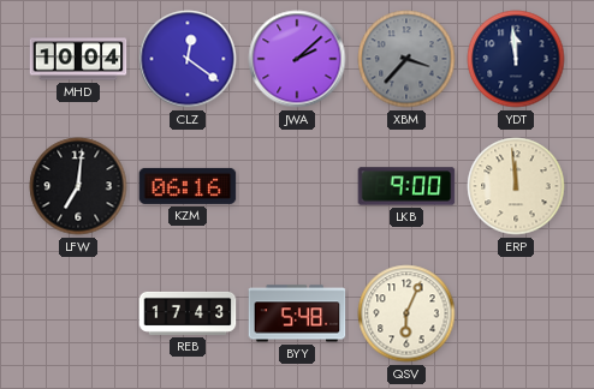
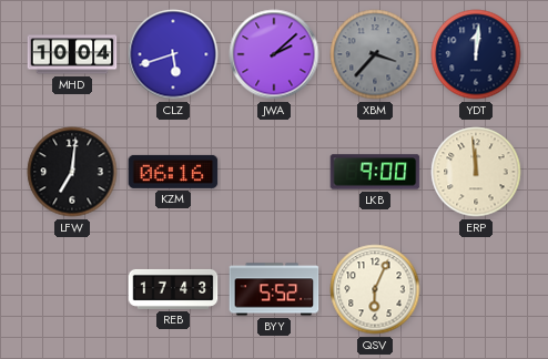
CLZ: 12:21 -> 5:42
YDT: 11:59 -> 12:01
BYY: 5:48 -> 5:52
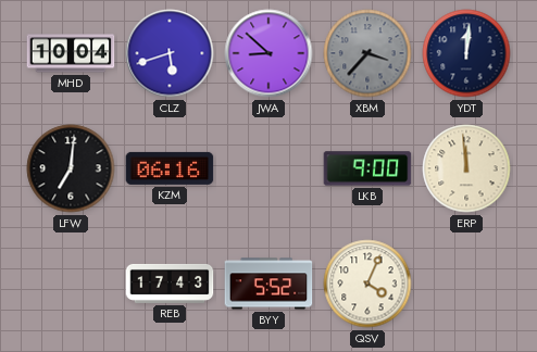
JWA: 2:08 -> 8:52
QSV: 6:04 -> 4:04
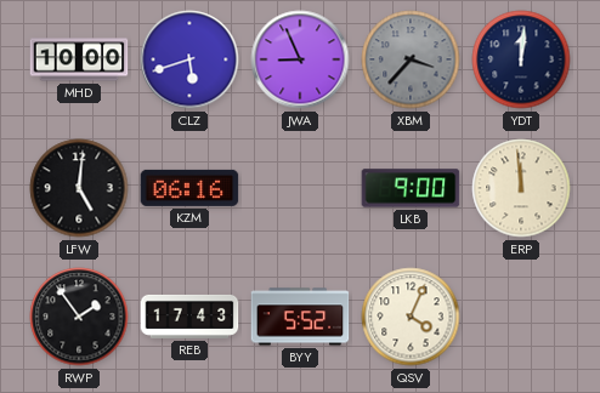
MHD: 10:04 -> 10:00
JWA: 8:52 -> 8:56
LFW: 7:01 -> 5:01
RWP: none -> 1:54
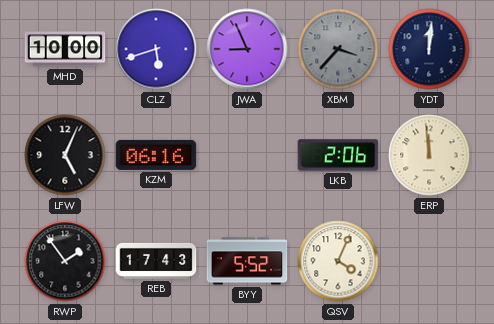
LFW: 5:01 -> 5:04
LKB: 9:00 -> 2:06
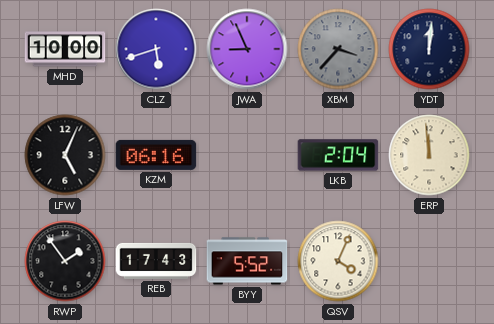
LKB: 2:06 -> 2:04
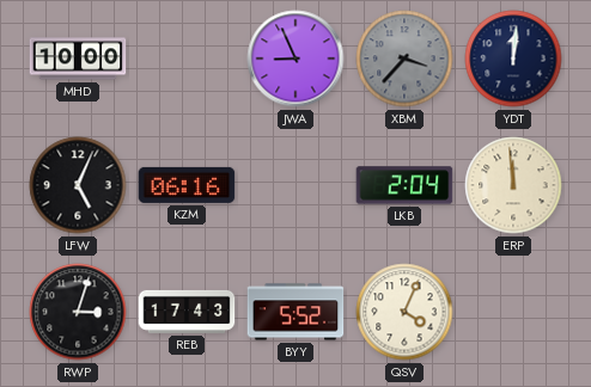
CLZ: 5:42 -> none
RWP: 1:54 -> 3:03
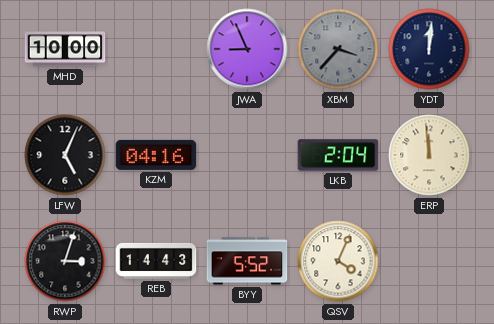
KZM: 06:16 -> 04:16
REB: 17:43 -> 14:43
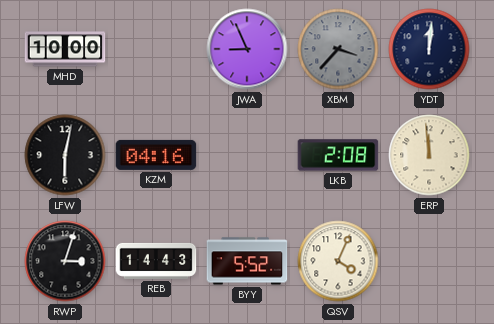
LFW: 5:04 -> 6:02
LKB: 2:04 -> 2:08
